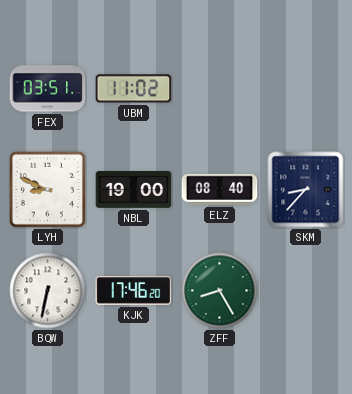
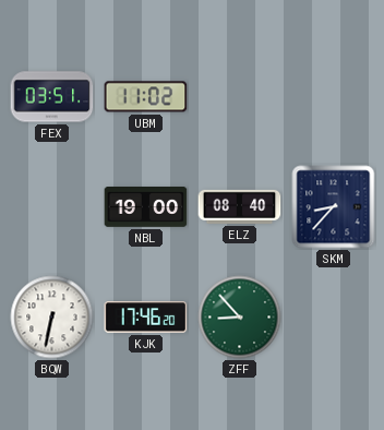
LYH: 8:49 -> none
ZFF: 8:25 -> 8:53
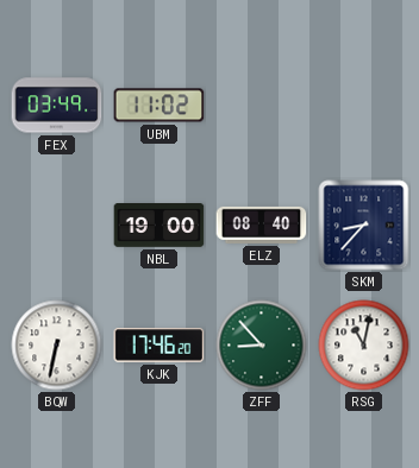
FEX: 03:51 -> 03:49
RSG: none -> 11:02
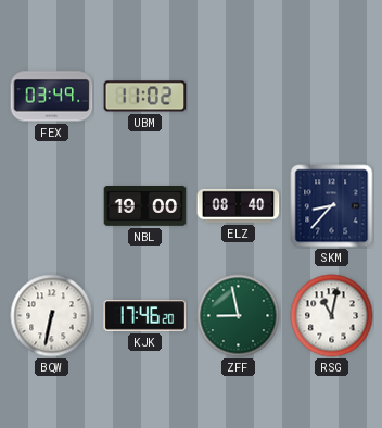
ZFF: 8:53 -> 8:58
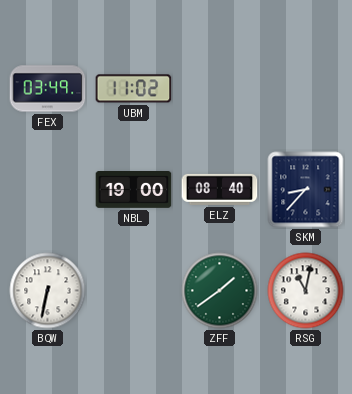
KJK: 17:46 -> none
ZFF: 8:58 -> 1:39
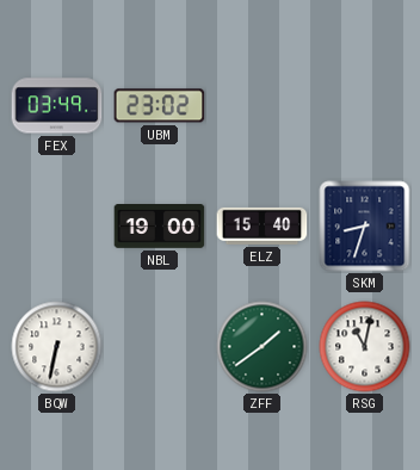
UBM: 11:02 -> 23:02
ELZ: 08:40 -> 15:40
SKM: 8:37 -> 8:33
